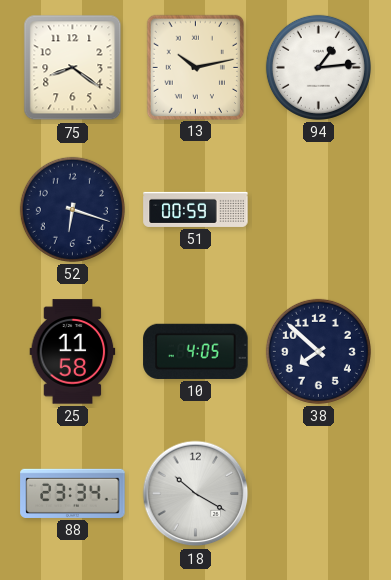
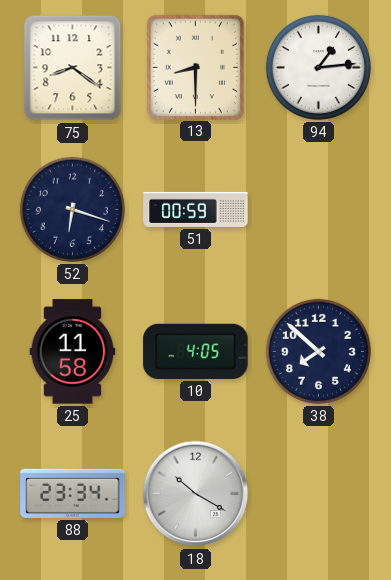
13: 10:13 -> 8:30
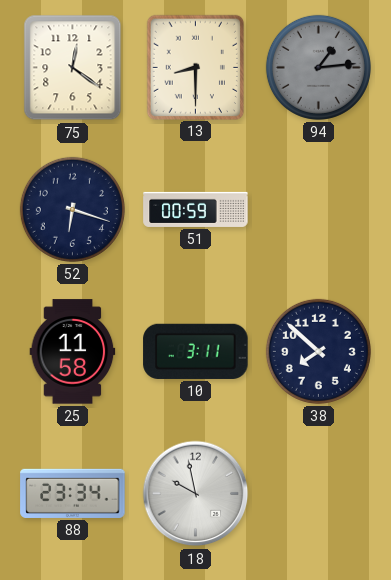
75: 8:21 -> 12:21
94 dial: white -> grey
10: 4:05 -> 3:11
18: 10:20 -> 9:58
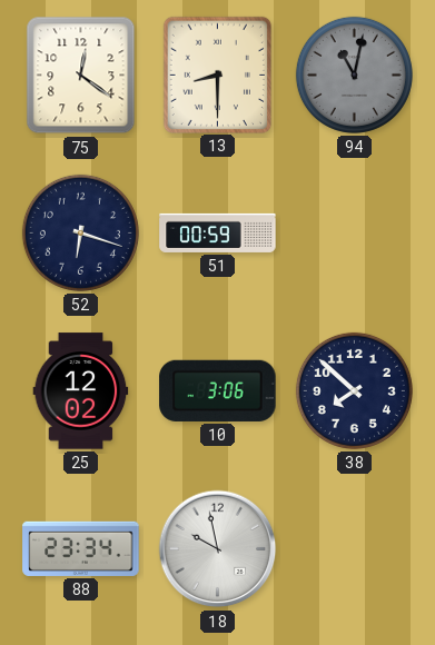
94: 1:14 -> 11:02
25: 11:58 -> 12:02
10: 3:11 -> 3:06
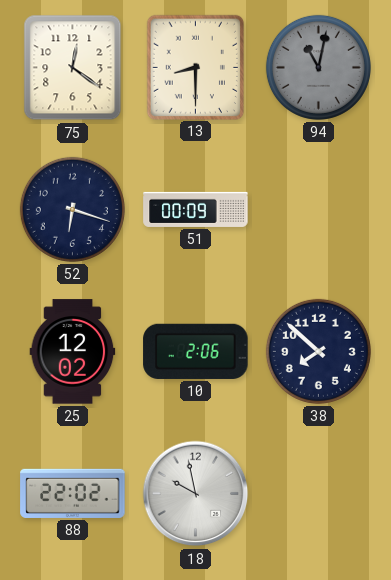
51: 00:59 -> 00:09
10: 3:06 -> 2:06
88: 23:34 -> 22:02
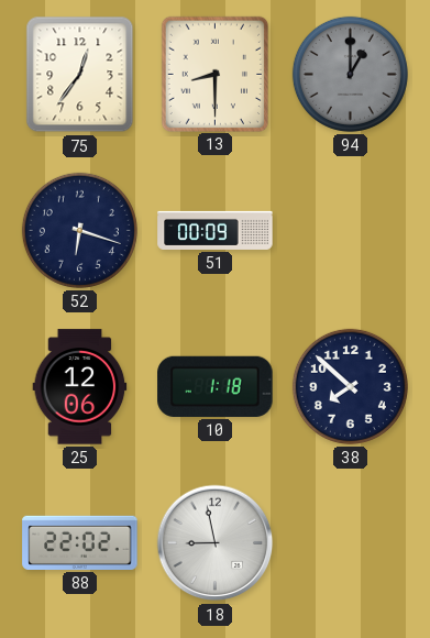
75: 12:21 -> 12:36
94: 11:02 -> 1:00
25: 12:02 -> 12:06
10: 2:06 -> 1:18
18: 9:58 -> 8:58
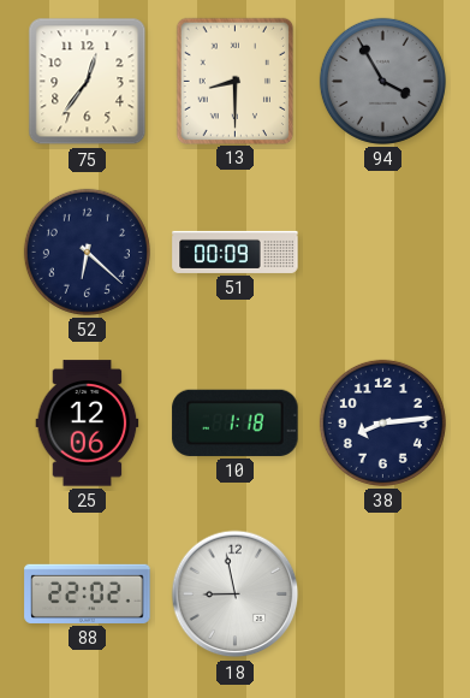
94: 1:00 -> 3:55
52: 6:18 -> 6:22
38: 7:52 -> 8:14
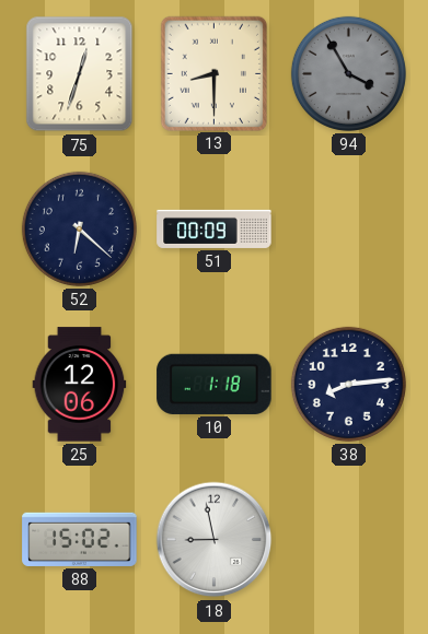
75: 12:36 -> 12:33
88: 22:02 -> 15:02
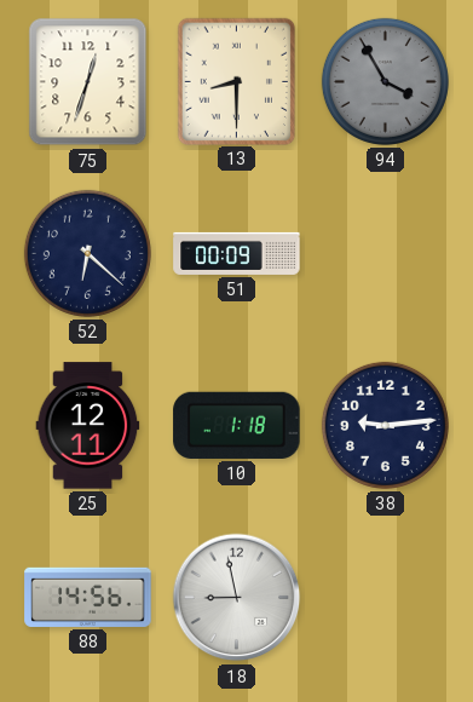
25: 12:06 -> 12:11
38: 8:14 -> 9:14
88: 15:02 -> 14:56
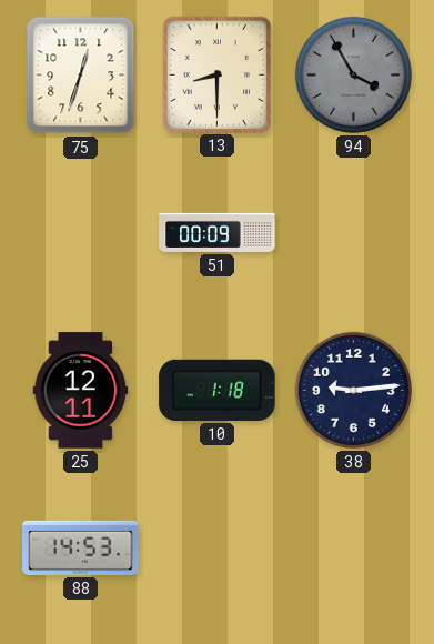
52: 6:22 -> none
88: 14:56 -> 14:53
18: 8:58 -> none
